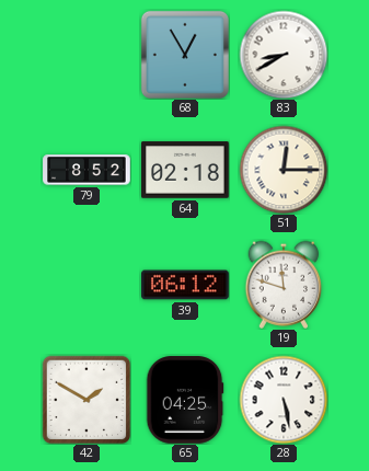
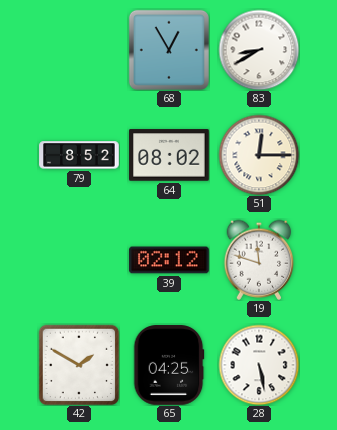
64: 02:18 -> 08:02
39: 06:12 -> 02:12
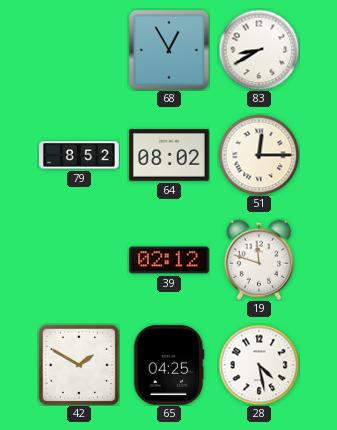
28: 5:28 -> 4:28
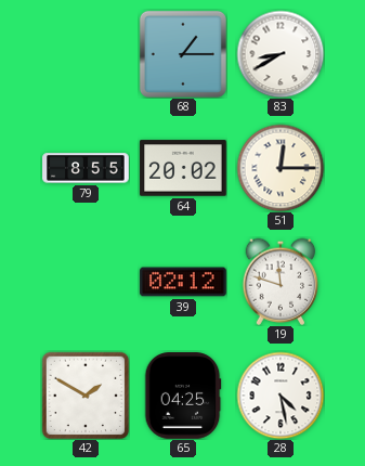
68: 12:55 -> 1:15
79: 8:52 -> 8:55
64: 08:02 -> 20:02
